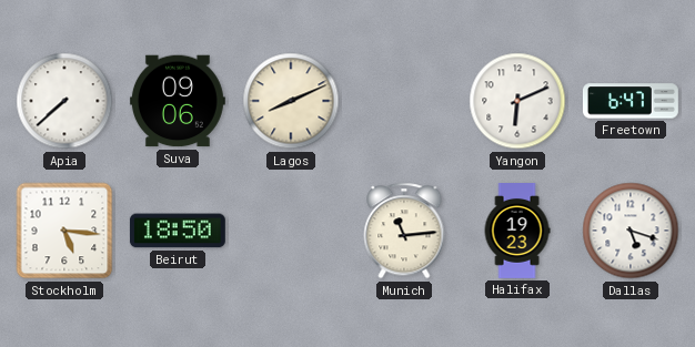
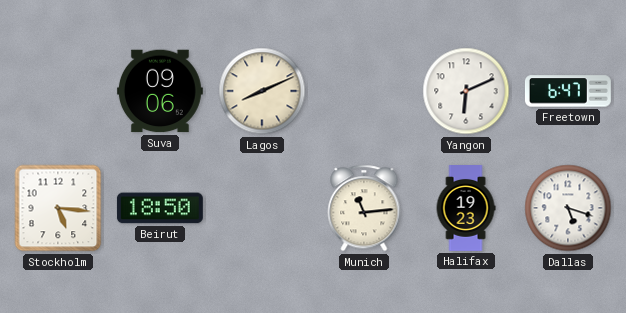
Apia: 7:38 -> none
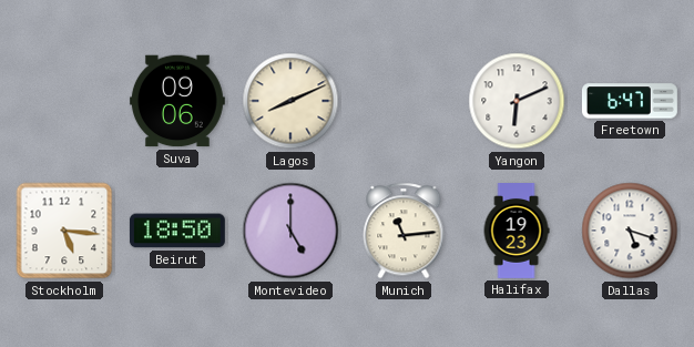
Montevideo: none -> 5:00
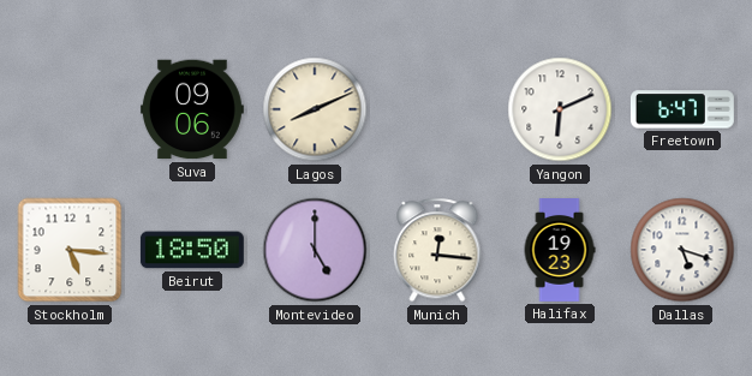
Munich: 11:14 -> 12:16
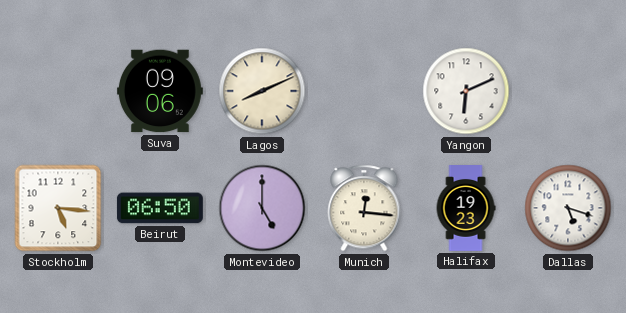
Freetown: 6:47 -> none
Beirut: 18:50 -> 06:50
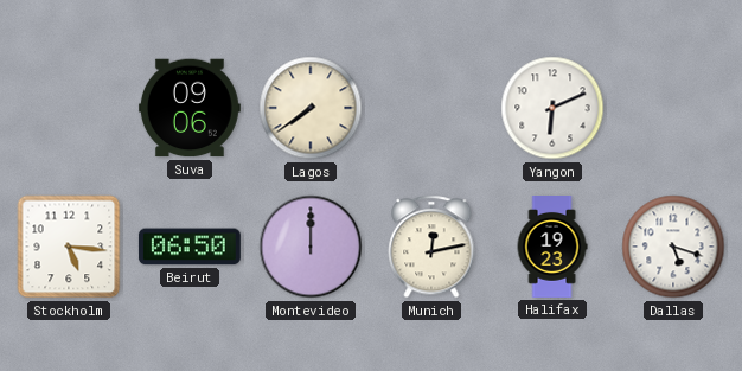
Lagos: 8:11 -> 7:39
Montevideo: 5:00 -> 12:00
Munich: 12:16 -> 12:13
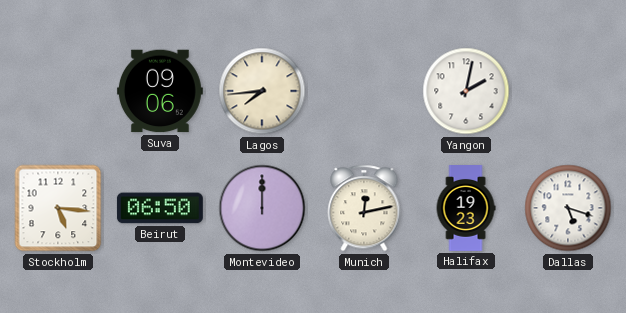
Lagos: 7:39 -> 7:44
Yangon: 6:11 -> 2:02
